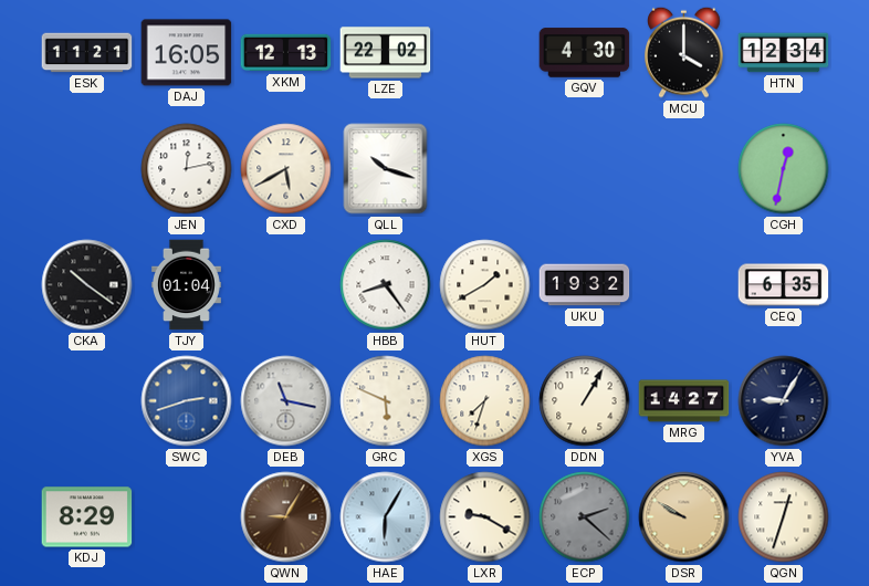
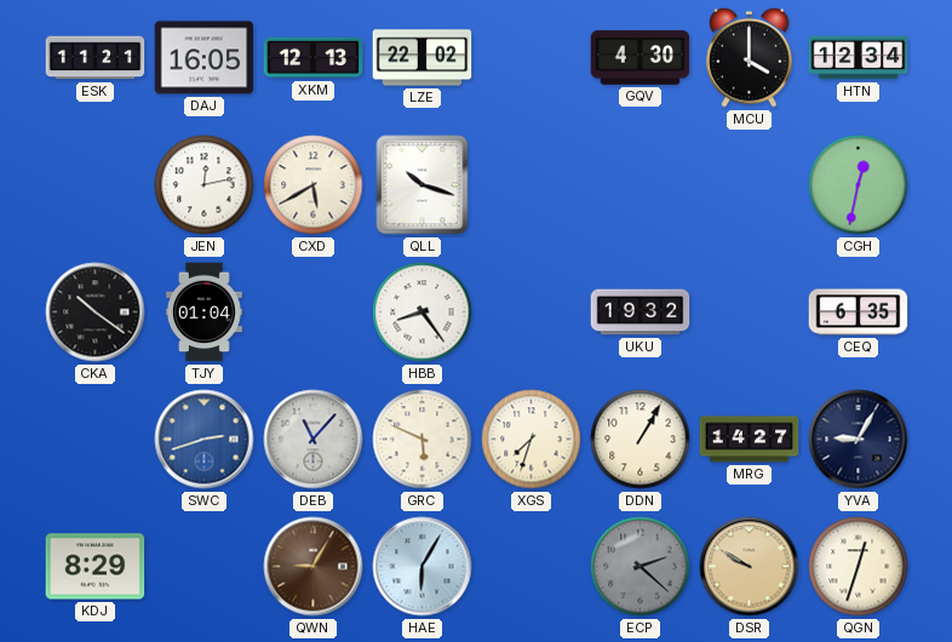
HUT: 1:40 -> none
DEB: 11:17 -> 11:07
LXR: 9:20 -> none
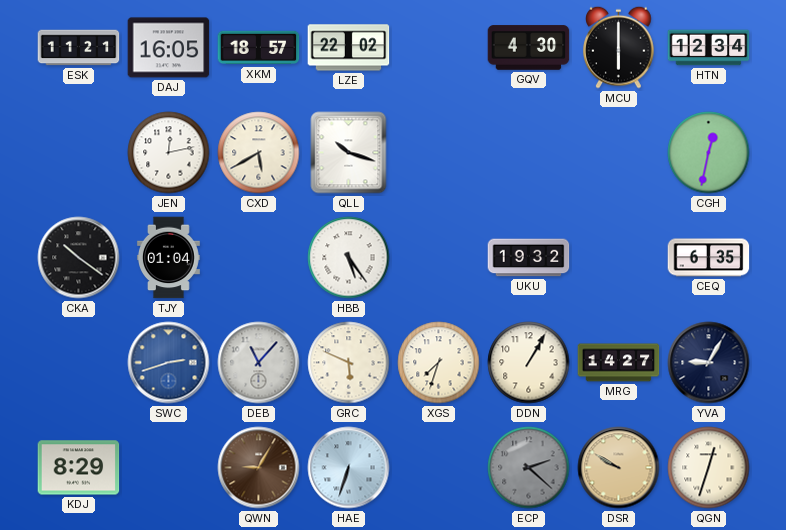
XKM: 12:13 -> 18:57
MCU: 4:00 -> 6:00
HBB: 8:24 -> 5:24
HAE: 6:05 -> 6:33
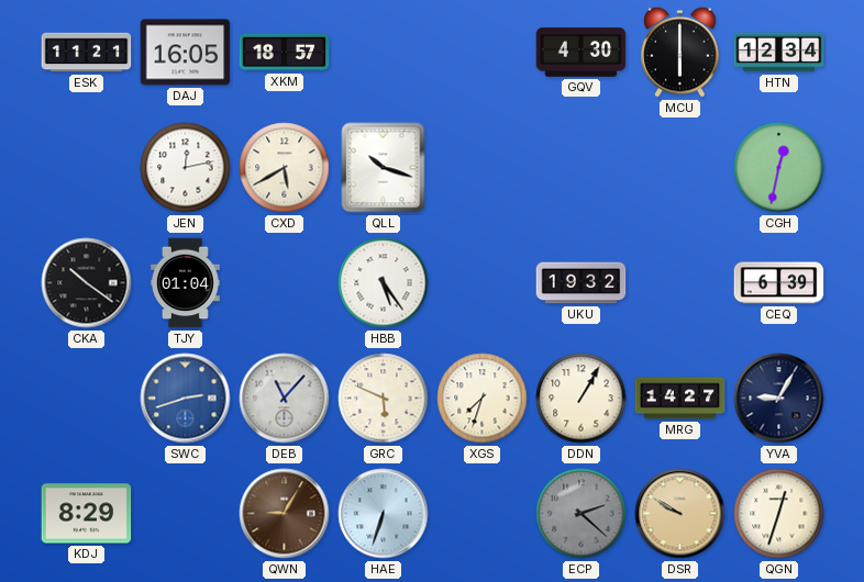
LZE: 22:02 -> none
CEQ: 6:35 -> 6:39
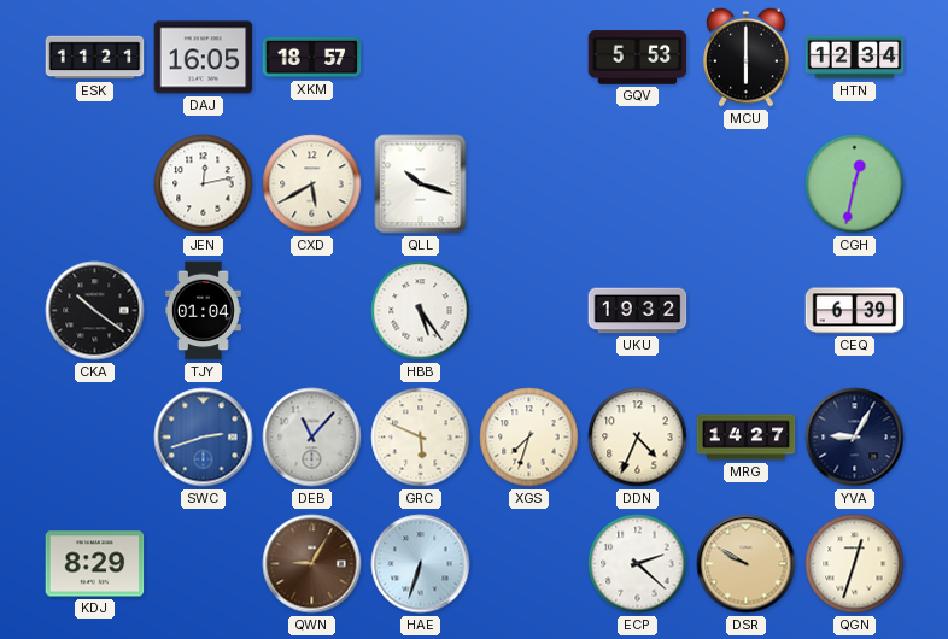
GQV: 4:30 -> 5:53
DDN: 1:05 -> 4:34
ECP dial: grey -> white
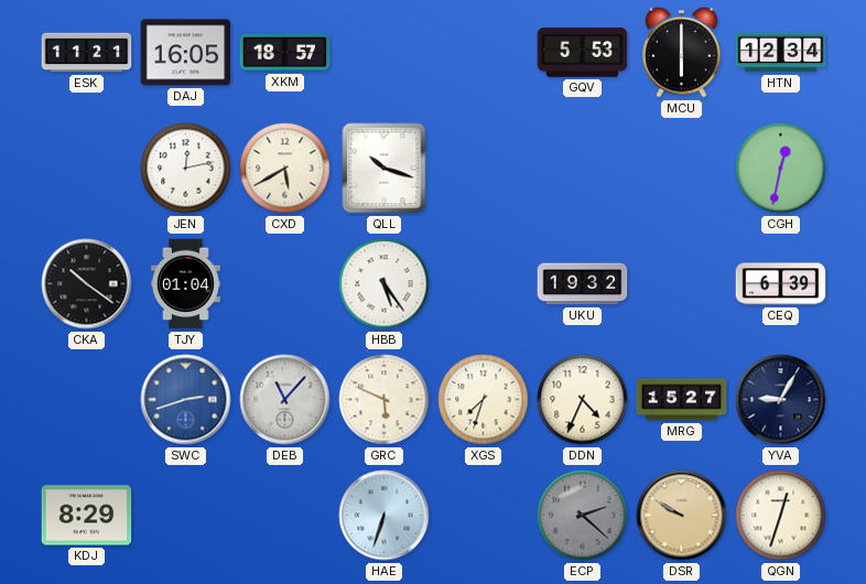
MRG: 14:27 -> 15:27
QWN: 9:05 -> none
ECP dial: white -> grey
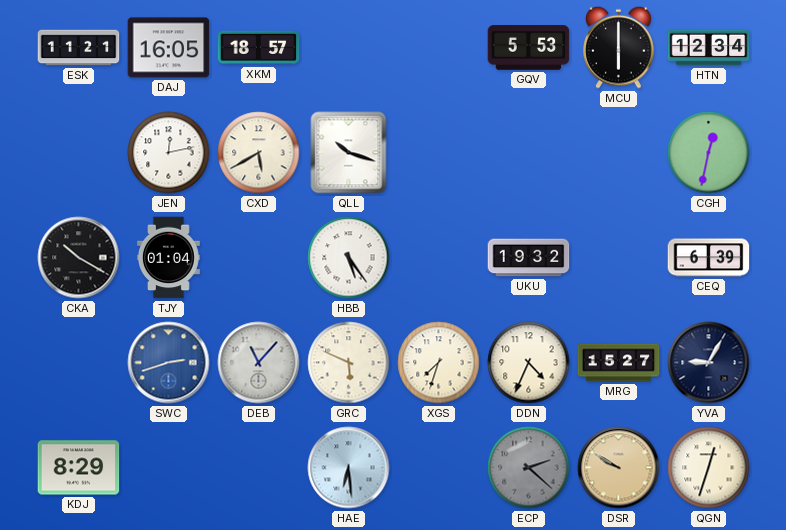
CKA: 10:21 -> 10:20
HAE: 6:33 -> 6:29
